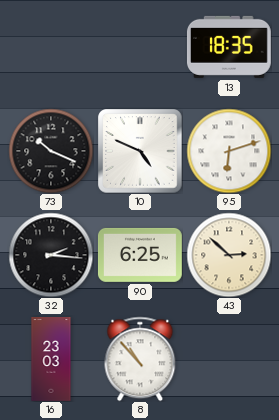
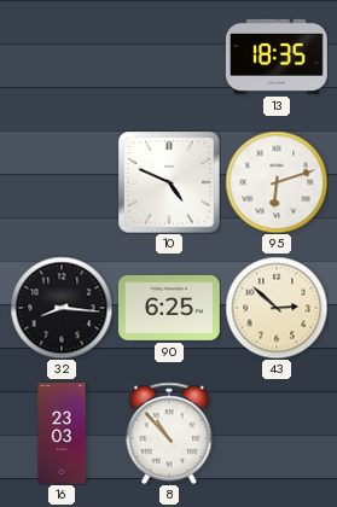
73: 10:19 -> none
32: 2:16 -> 8:16
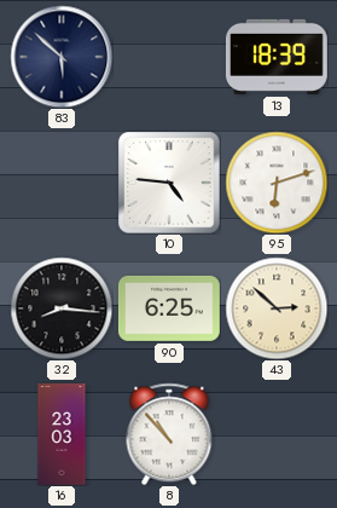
83: none -> 5:52
13: 18:35 -> 18:39
10: 4:49 -> 4:46
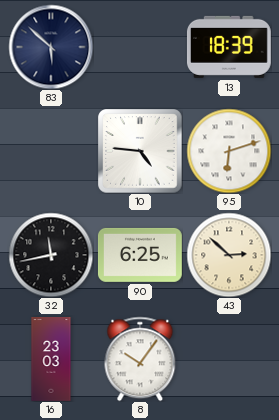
32: 8:16 -> 11:43
8: 10:53 -> 10:06
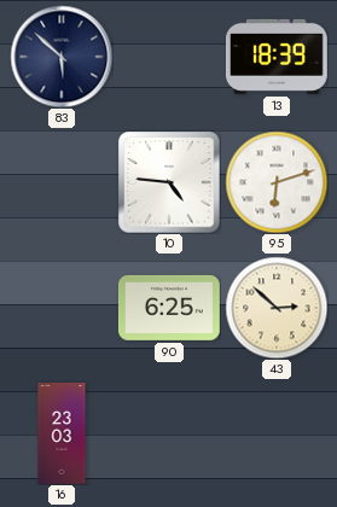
32: 11:43 -> none
8: 10:06 -> none
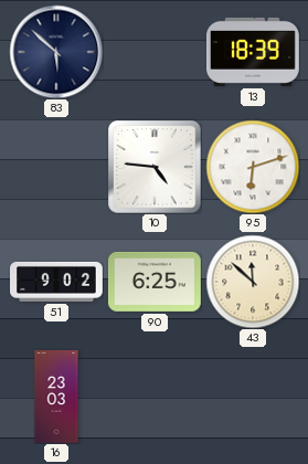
51: none -> 9:02
43: 2:52 -> 11:52
